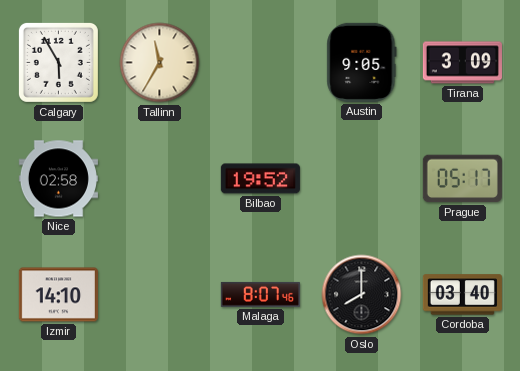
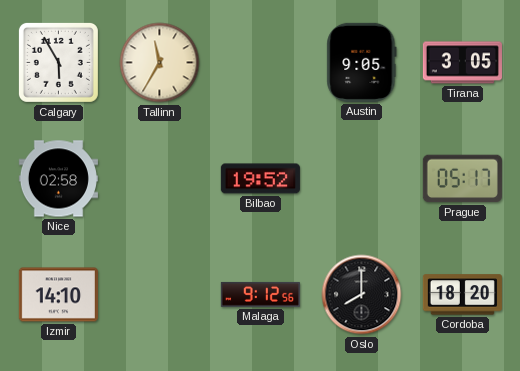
Tirana: 3:09 -> 3:05
Malaga: 8:07 -> 9:12
Cordoba: 03:40 -> 18:20
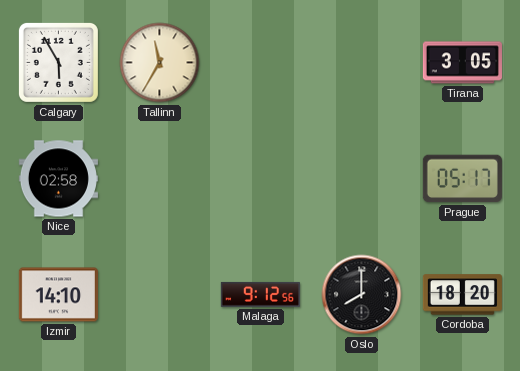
Austin: 9:05 -> none
Bilbao: 19:52 -> none
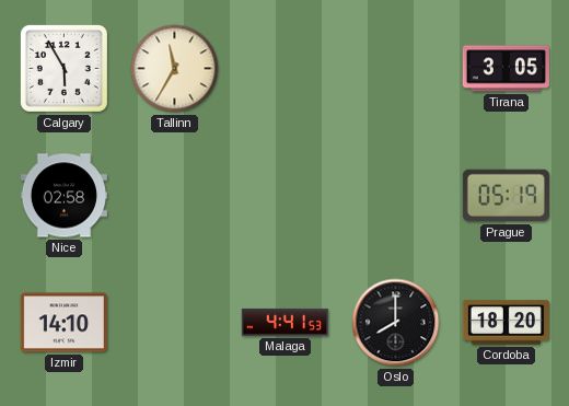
Prague: 05:17 -> 05:19
Malaga: 9:12 -> 4:41
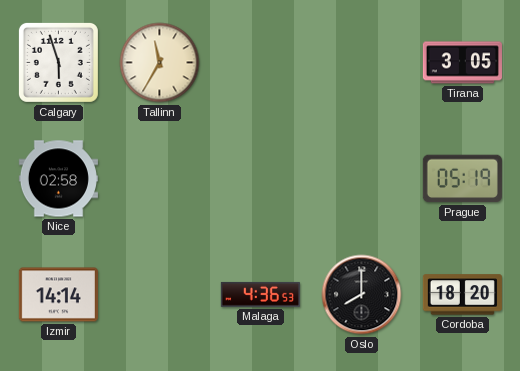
Calgary: 5:55 -> 5:57
Izmir: 14:10 -> 14:14
Malaga: 4:41 -> 4:36
